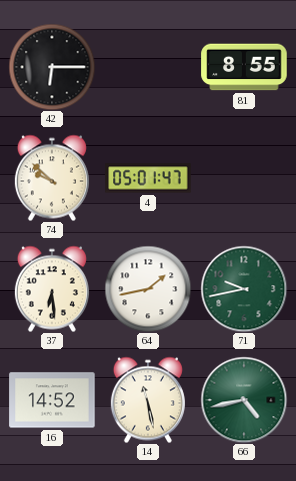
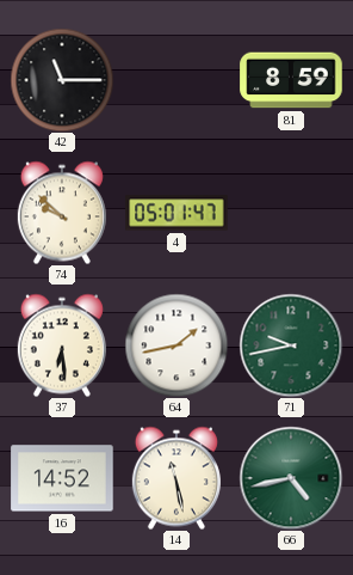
42: 6:15 -> 11:15
81: 8:55 -> 8:59
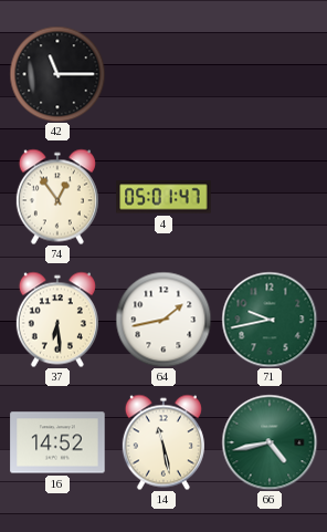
81: 8:59 -> none
74: 9:52 -> 12:54
